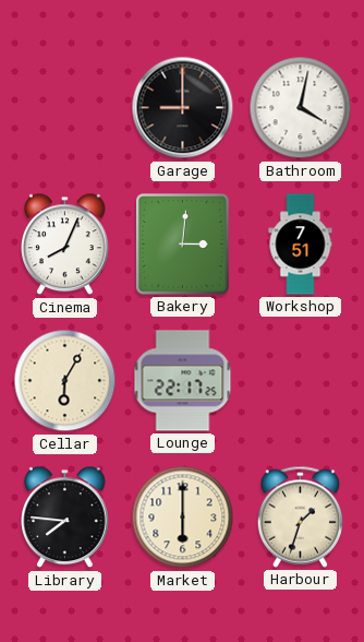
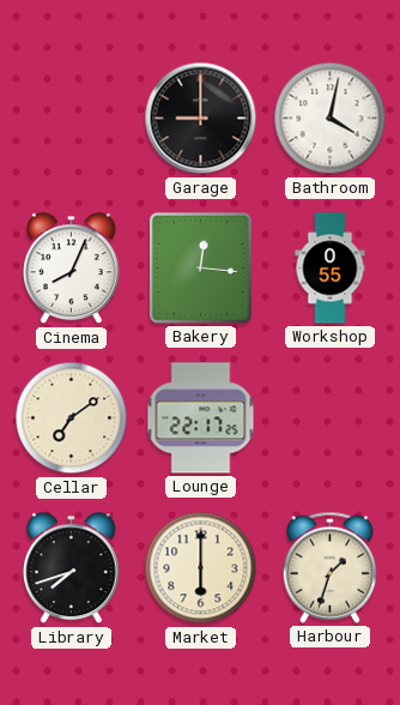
Bakery: 3:01 -> 12:16
Workshop: 7:51 -> 0:55
Cellar: 6:05 -> 7:09
Library: 7:46 -> 7:42
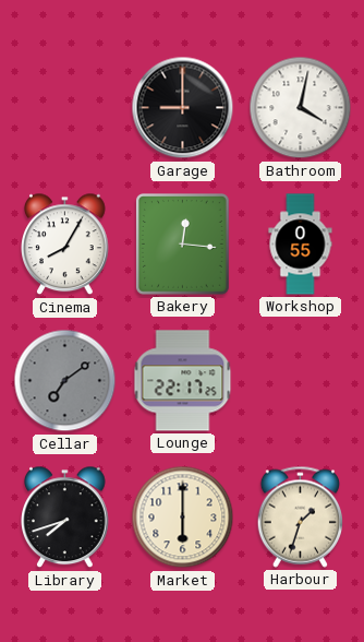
Cinema: 8:04 -> 8:05
Cellar dial: cream -> grey
